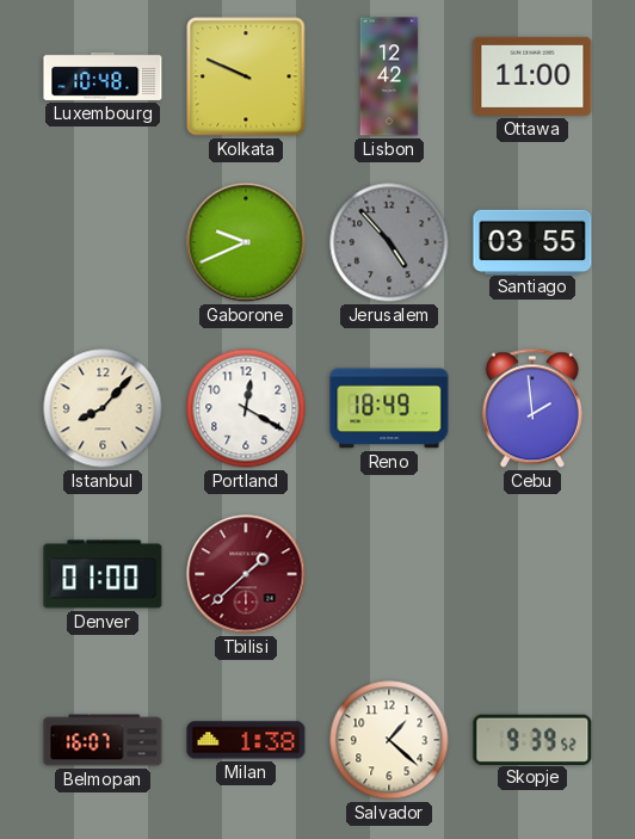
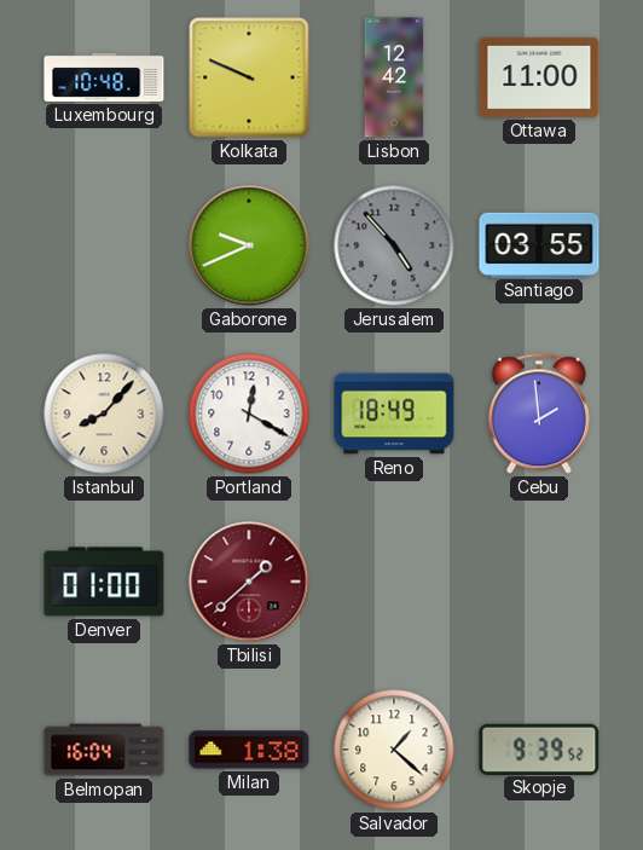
Belmopan: 16:07 -> 16:04
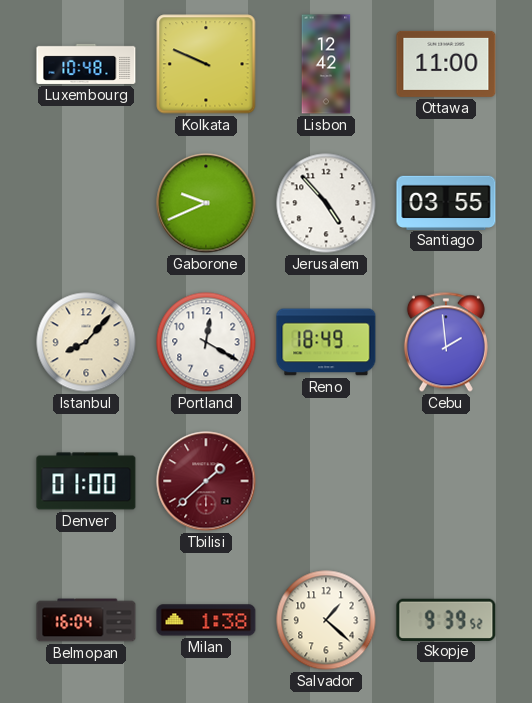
Jerusalem dial: grey -> white
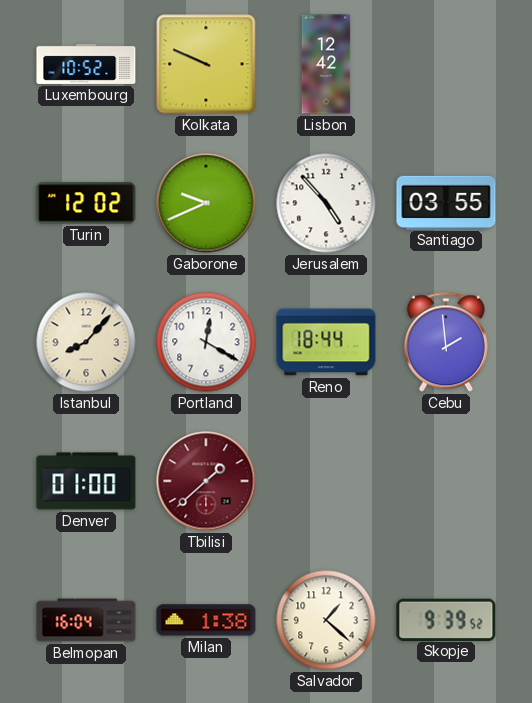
Luxembourg: 10:48 -> 10:52
Ottawa: 11:00 -> none
Turin: none -> 12:02
Reno: 18:49 -> 18:44
